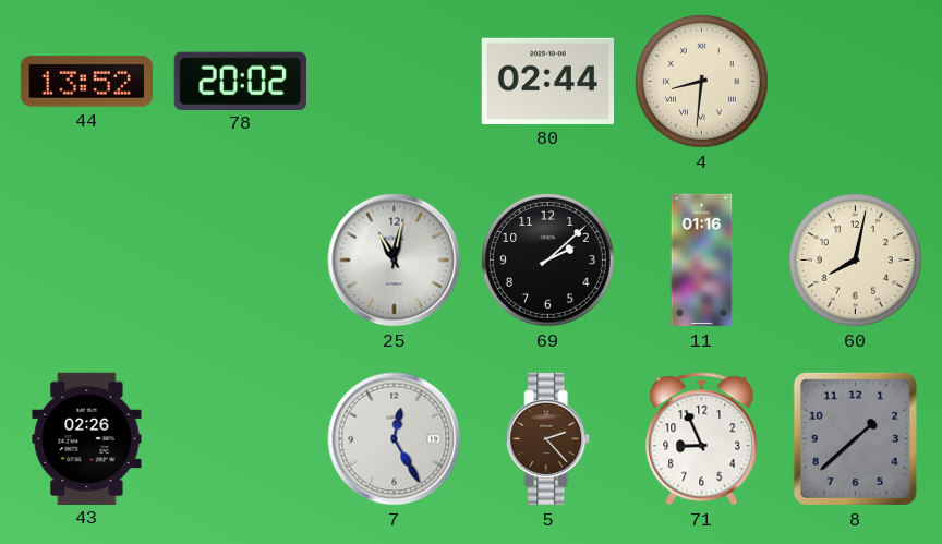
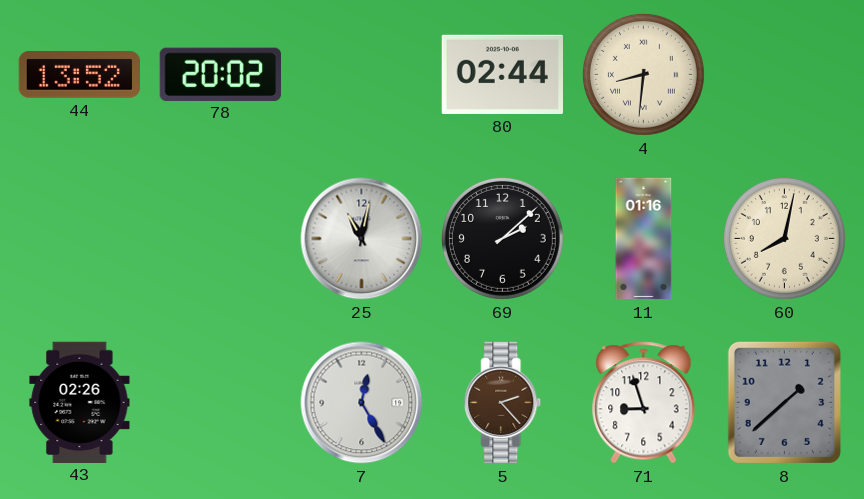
71: 8:56 -> 8:57
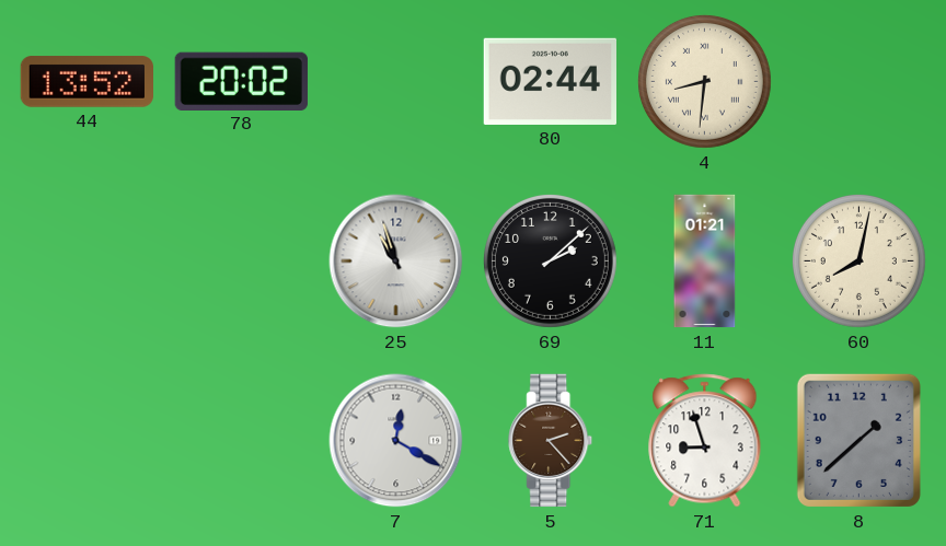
25: 11:02 -> 10:57
11: 01:16 -> 01:21
43: 02:26 -> none
7: 12:25 -> 12:20
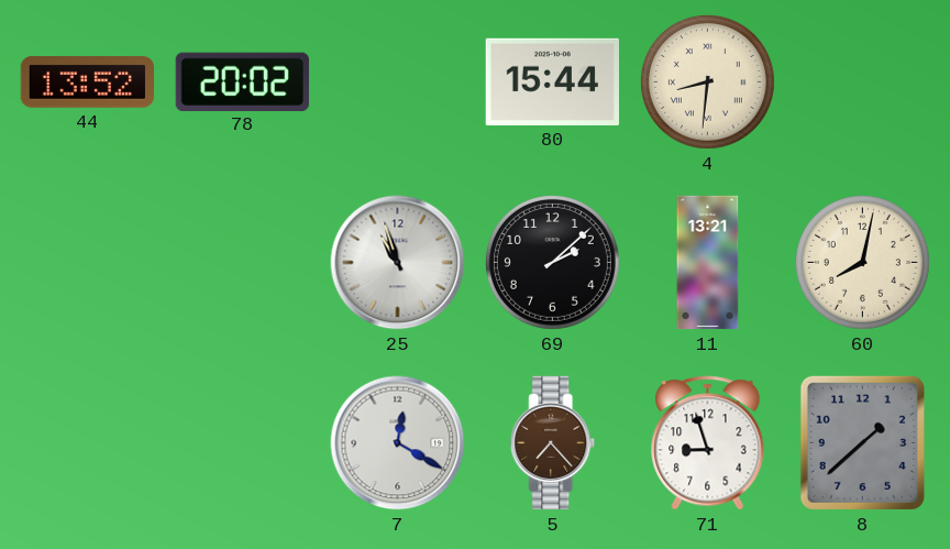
80: 02:44 -> 15:44
11: 01:21 -> 13:21
5: 2:23 -> 7:23
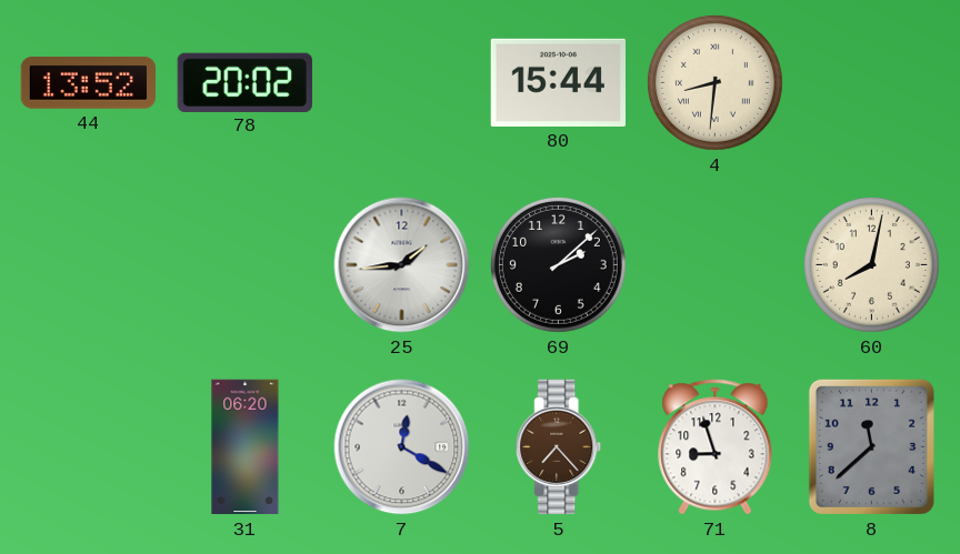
25: 10:57 -> 1:44
11: 13:21 -> none
31: none -> 06:20
8: 1:38 -> 11:38
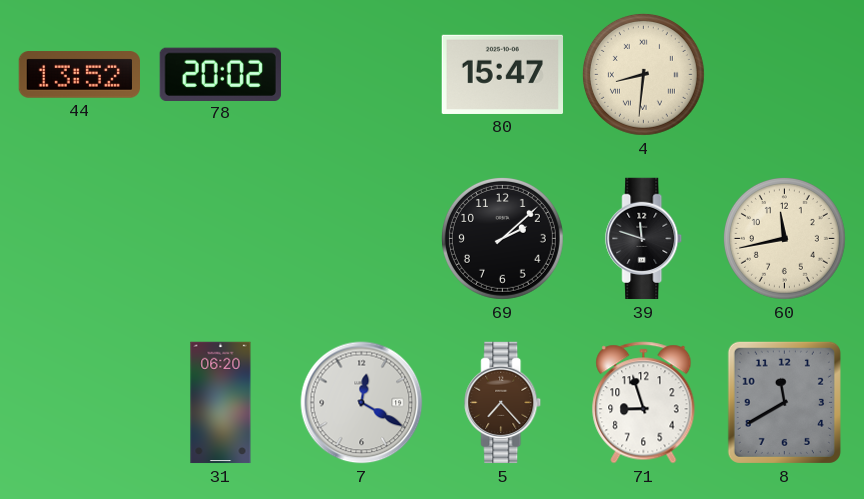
80: 15:44 -> 15:47
25: 1:44 -> none
39: none -> 11:48
60: 8:02 -> 11:43
8: 11:38 -> 11:40
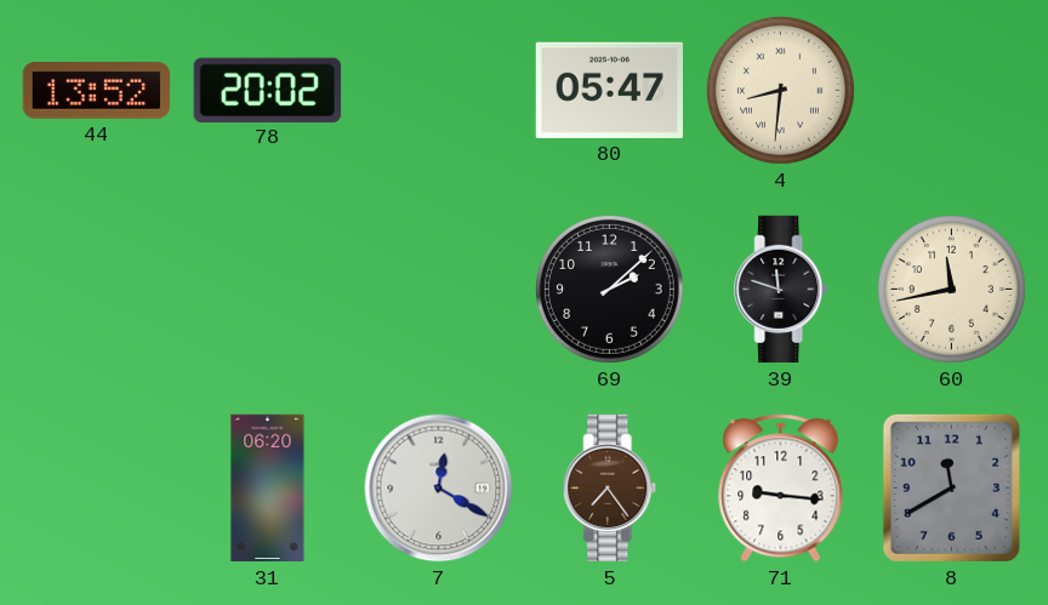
80: 15:47 -> 05:47
5: 7:23 -> 7:24
71: 8:57 -> 9:16
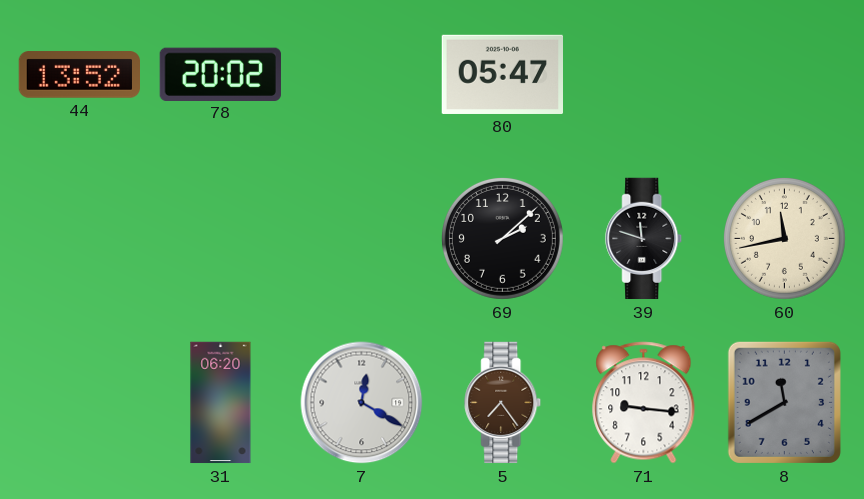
4: 8:31 -> none
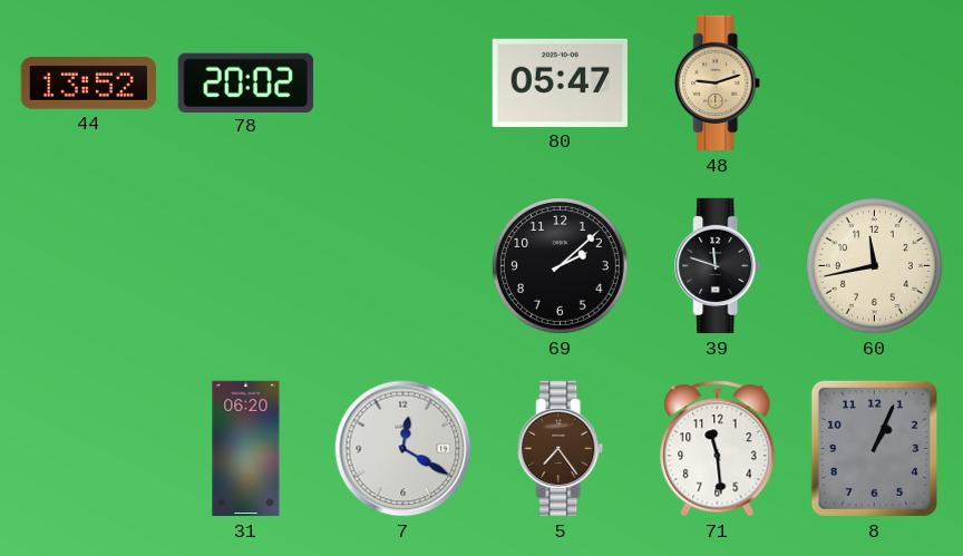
48: none -> 9:12
71: 9:16 -> 11:29
8: 11:40 -> 1:04
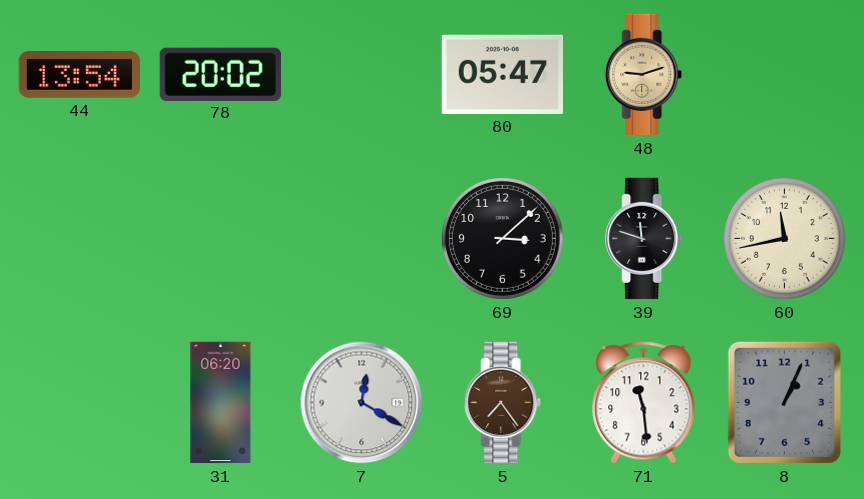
44: 13:52 -> 13:54
69: 2:08 -> 3:08
